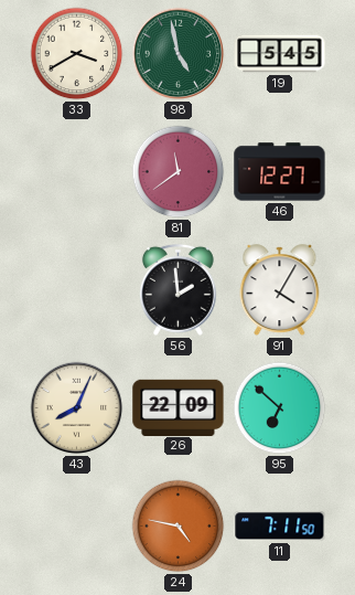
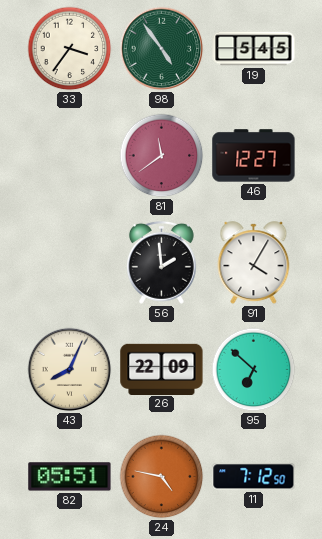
33: 3:40 -> 3:36
98: 4:58 -> 4:54
82: none -> 05:51
11: 7:11 -> 7:12
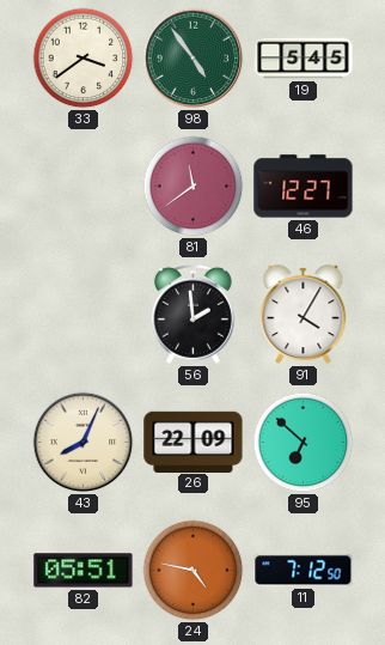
33: 3:36 -> 3:39
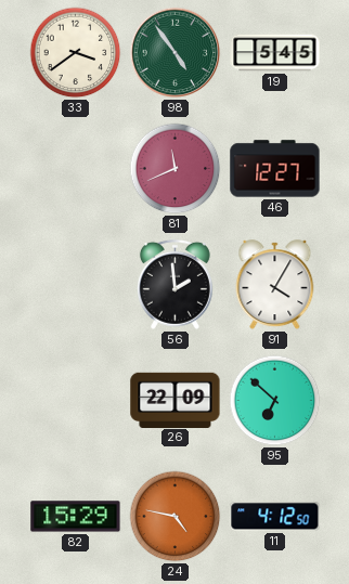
81: 11:39 -> 11:41
43: 8:04 -> none
82: 05:51 -> 15:29
11: 7:12 -> 4:12
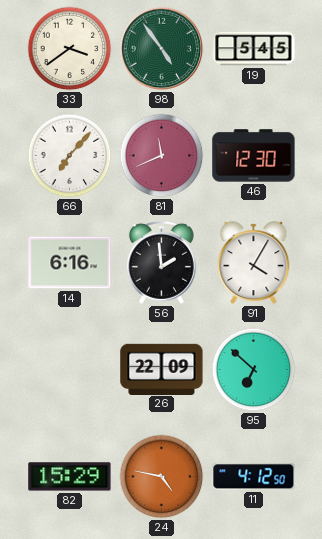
66: none -> 7:07
46: 12:27 -> 12:30
14: none -> 6:16
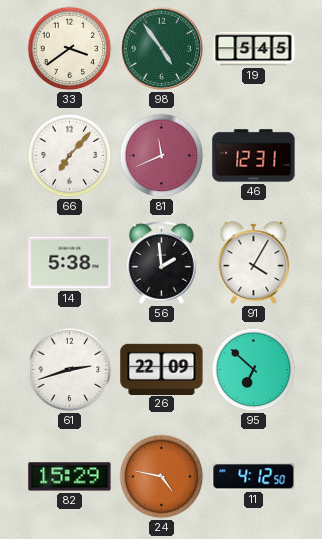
46: 12:30 -> 12:31
14: 6:16 -> 5:38
61: none -> 2:42
